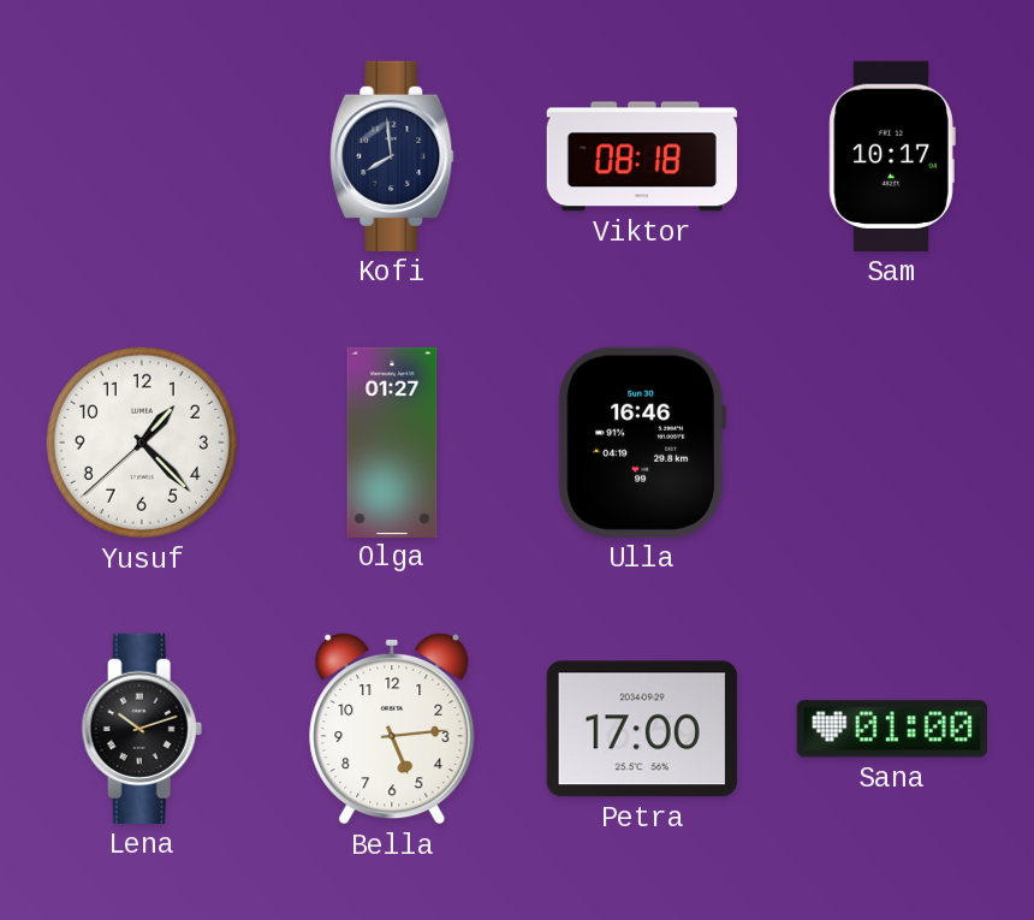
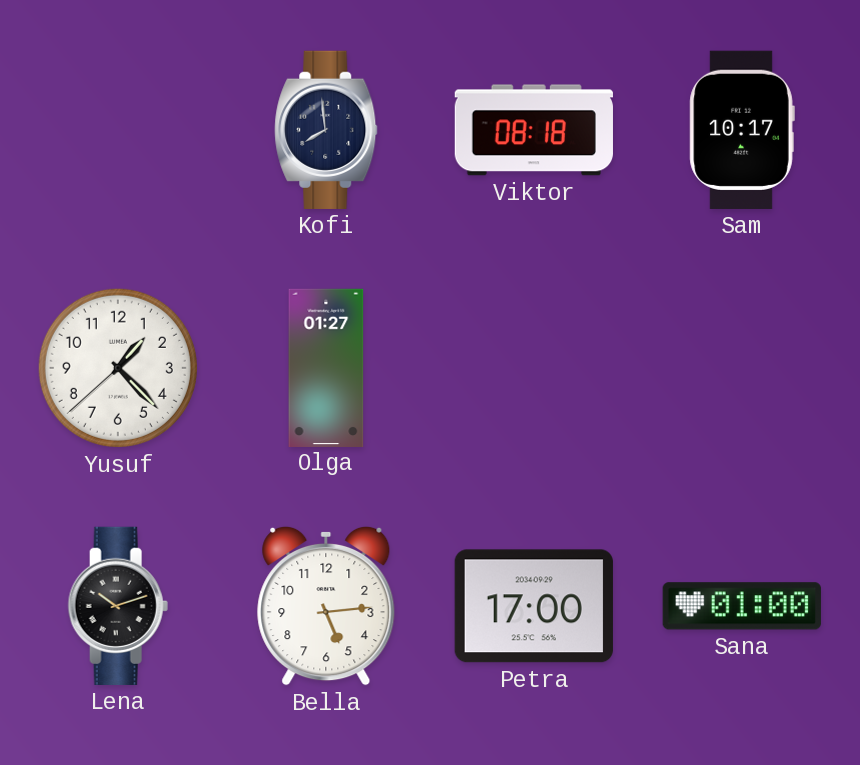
Ulla: 16:46 -> none
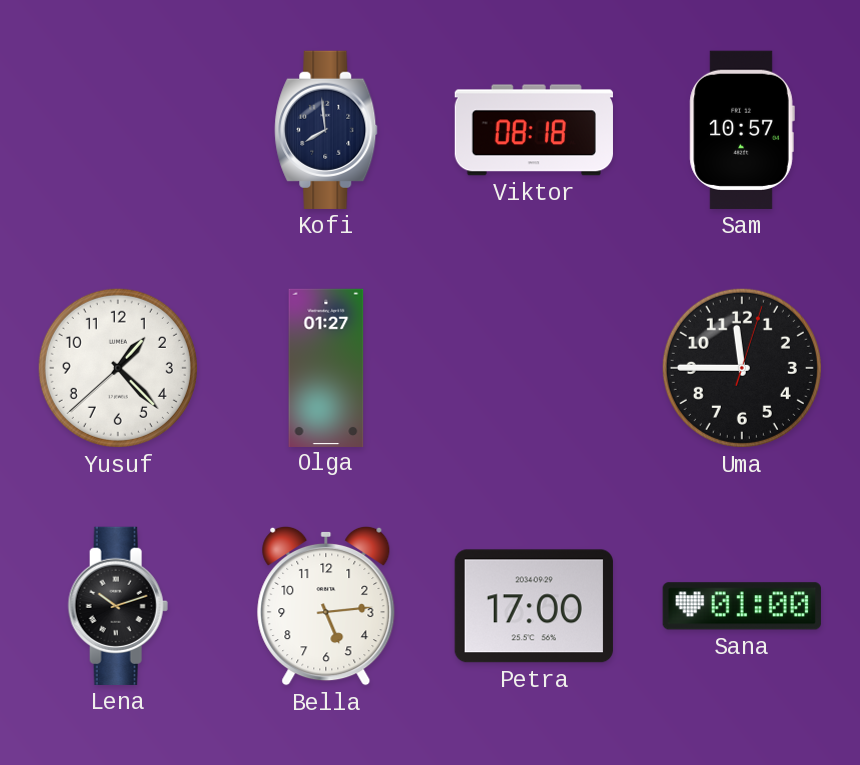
Sam: 10:17 -> 10:57
Uma: none -> 11:45
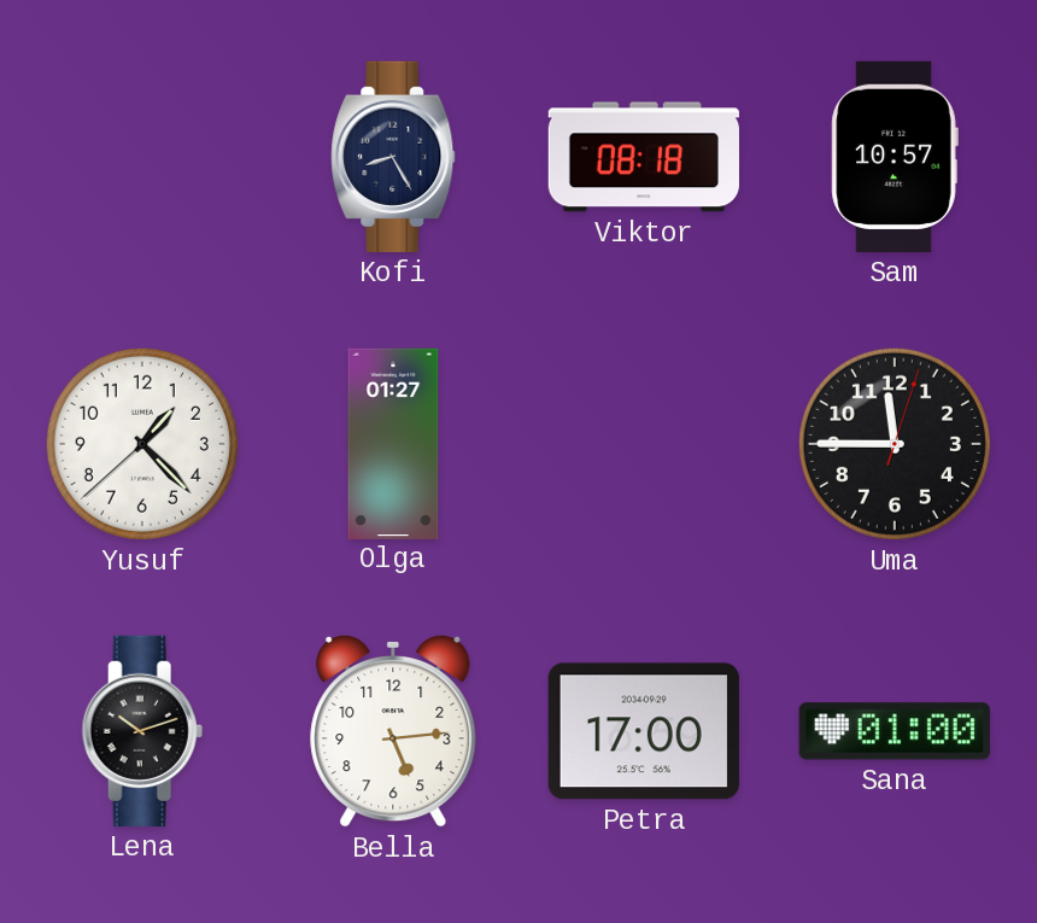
Kofi: 7:59 -> 8:25
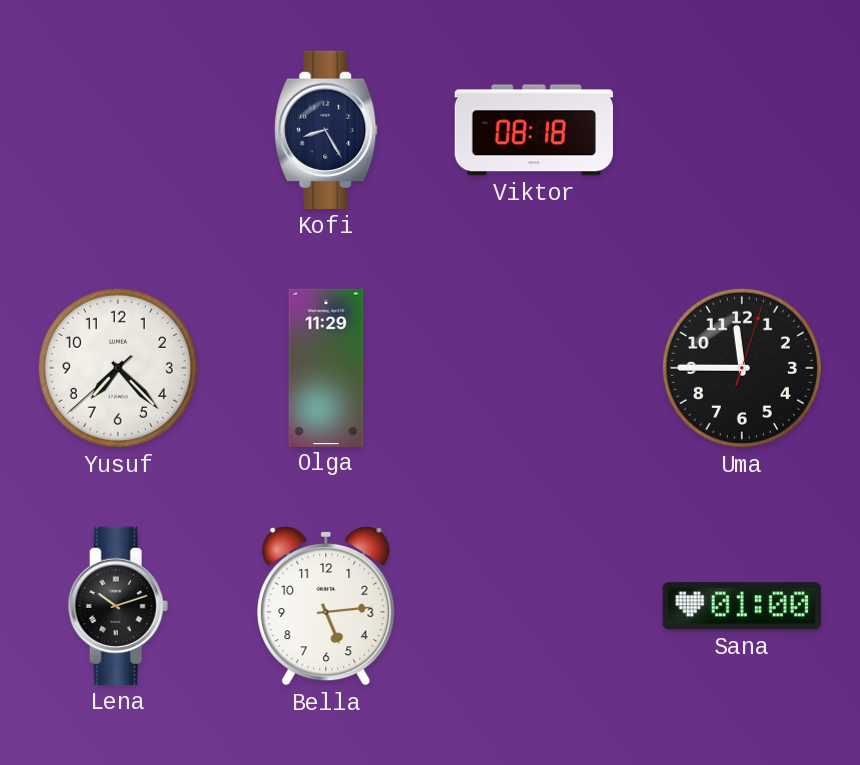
Sam: 10:57 -> none
Yusuf: 1:22 -> 7:22
Olga: 01:27 -> 11:29
Petra: 17:00 -> none
